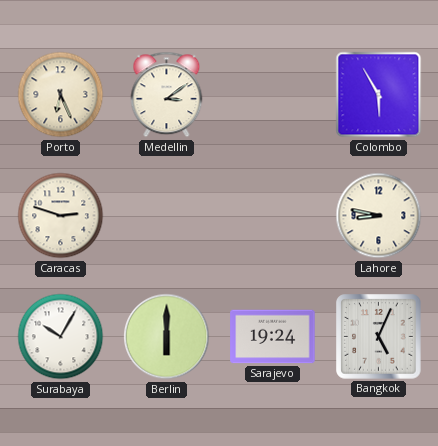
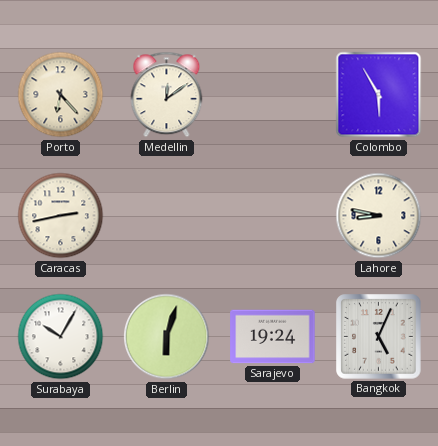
Porto: 6:26 -> 6:23
Medellin: 3:09 -> 12:09
Caracas: 2:48 -> 2:43
Berlin: 6:00 -> 6:03
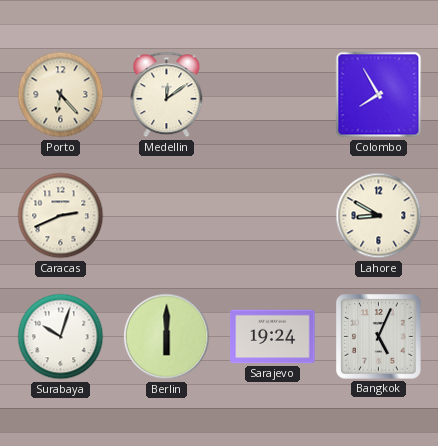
Colombo: 5:55 -> 7:55
Caracas: 2:43 -> 2:41
Lahore: 8:47 -> 8:50
Surabaya: 10:05 -> 10:03
Berlin: 6:03 -> 6:00
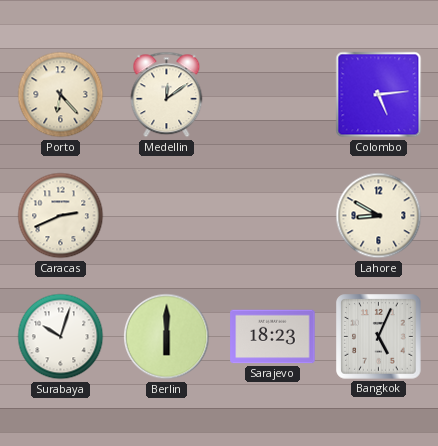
Colombo: 7:55 -> 5:14
Sarajevo: 19:24 -> 18:23
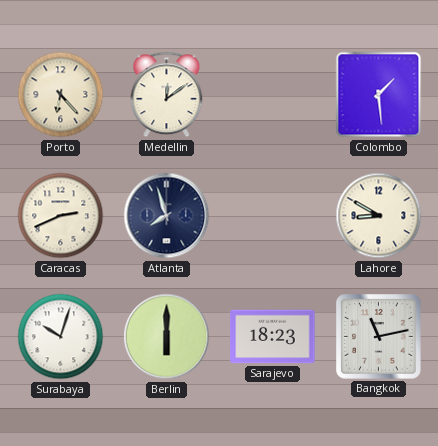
Colombo: 5:14 -> 1:29
Atlanta: none -> 7:57
Bangkok: 5:04 -> 11:13
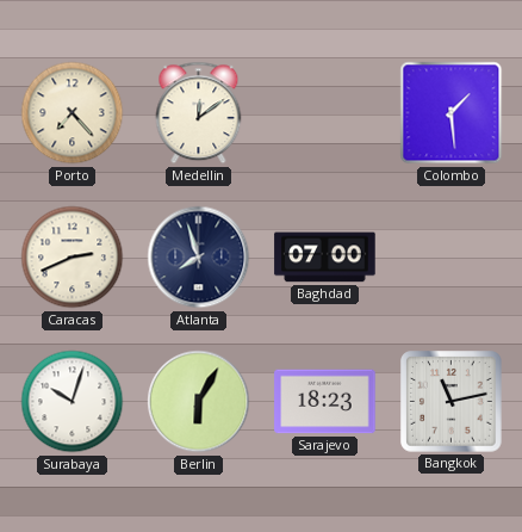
Porto: 6:23 -> 7:23
Baghdad: none -> 07:00
Lahore: 8:50 -> none
Berlin: 6:00 -> 6:05
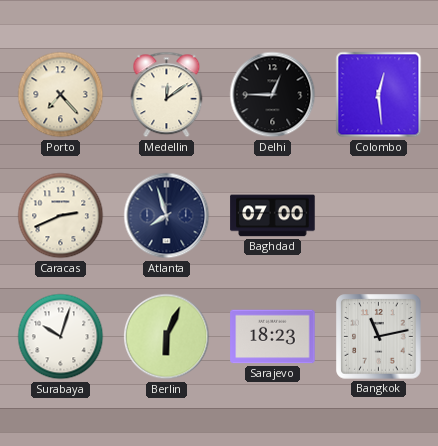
Delhi: none -> 12:45
Colombo: 1:29 -> 12:29
Berlin: 6:05 -> 6:04
